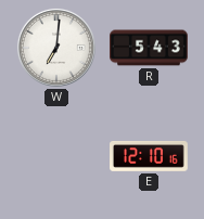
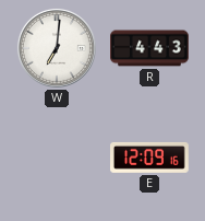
R: 5:43 -> 4:43
E: 12:10 -> 12:09
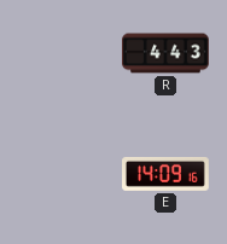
W: 7:01 -> none
E: 12:09 -> 14:09
